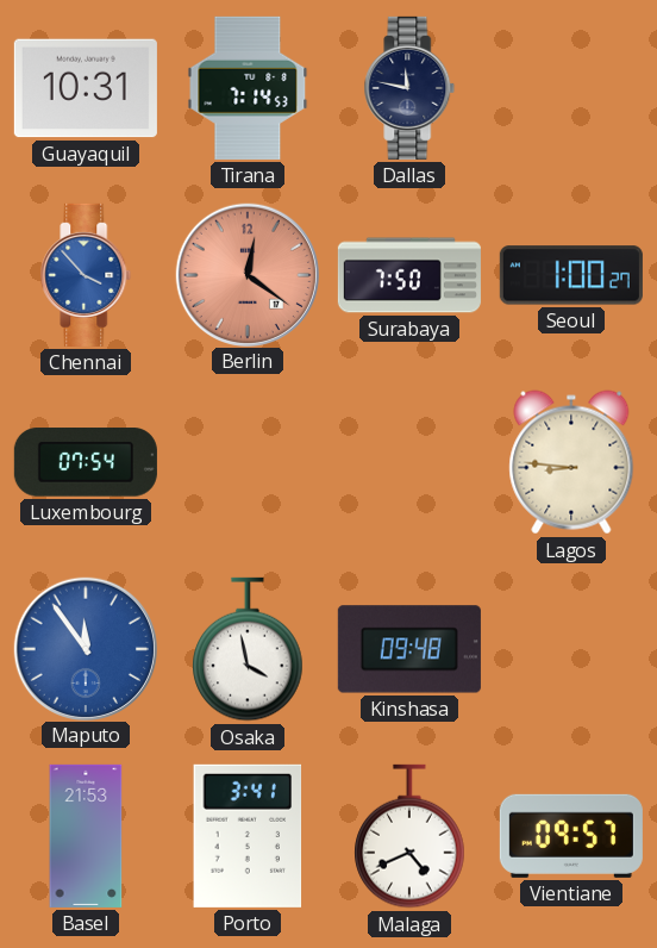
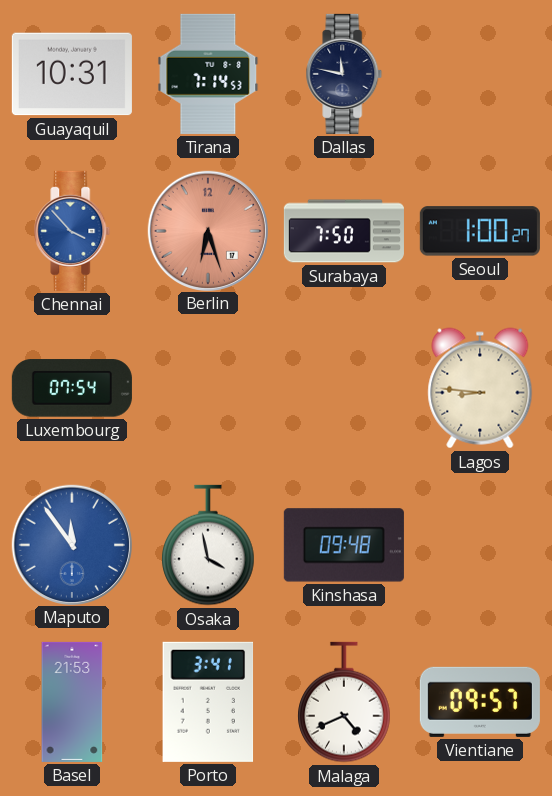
Berlin: 12:21 -> 6:27
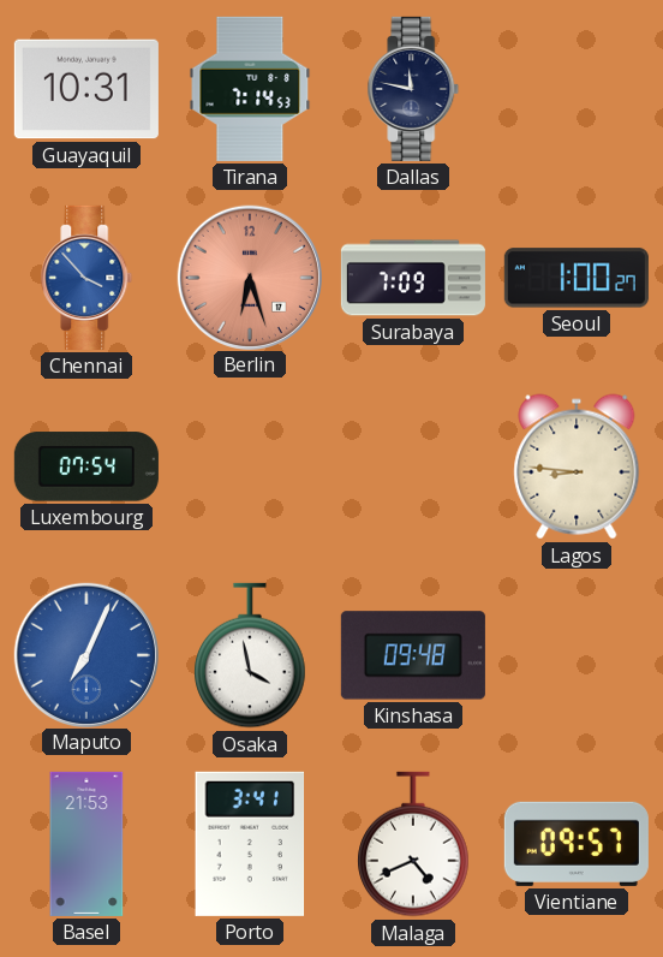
Surabaya: 7:50 -> 7:09
Maputo: 11:54 -> 7:04
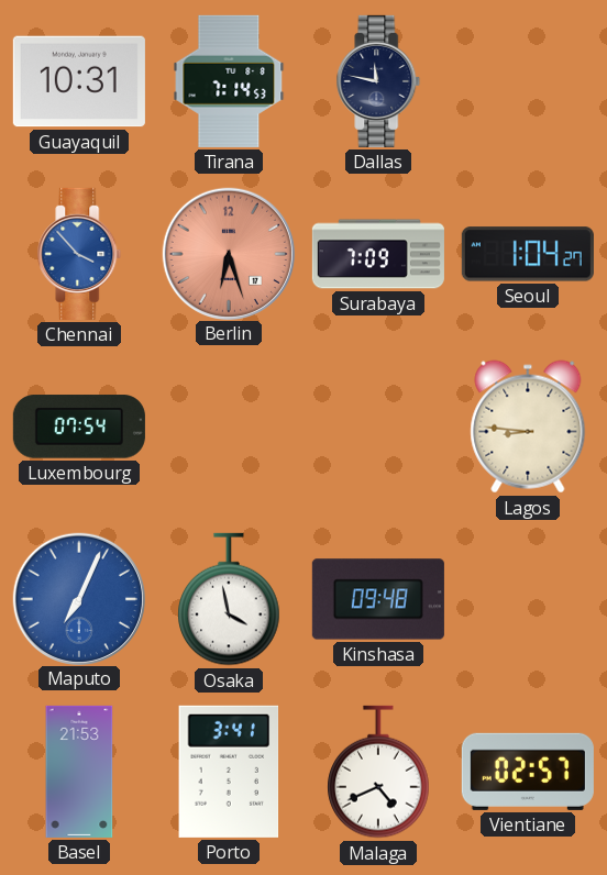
Seoul: 1:00 -> 1:04
Vientiane: 09:57 -> 02:57
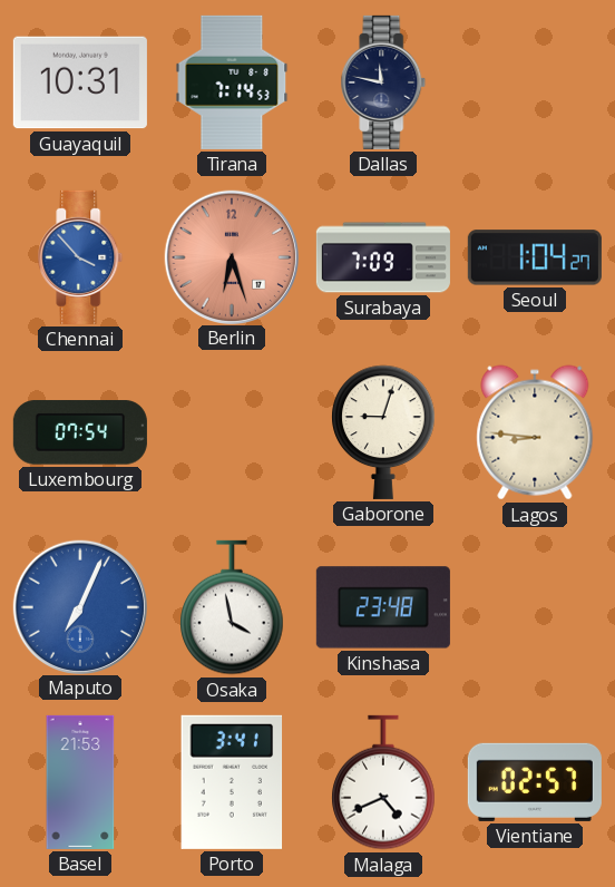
Gaborone: none -> 9:03
Kinshasa: 09:48 -> 23:48
